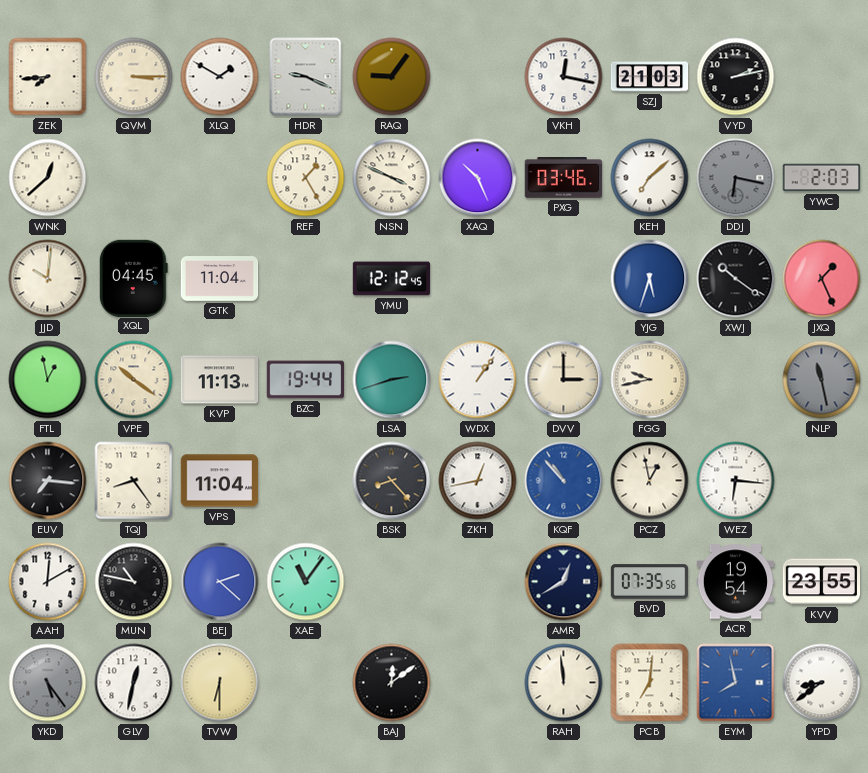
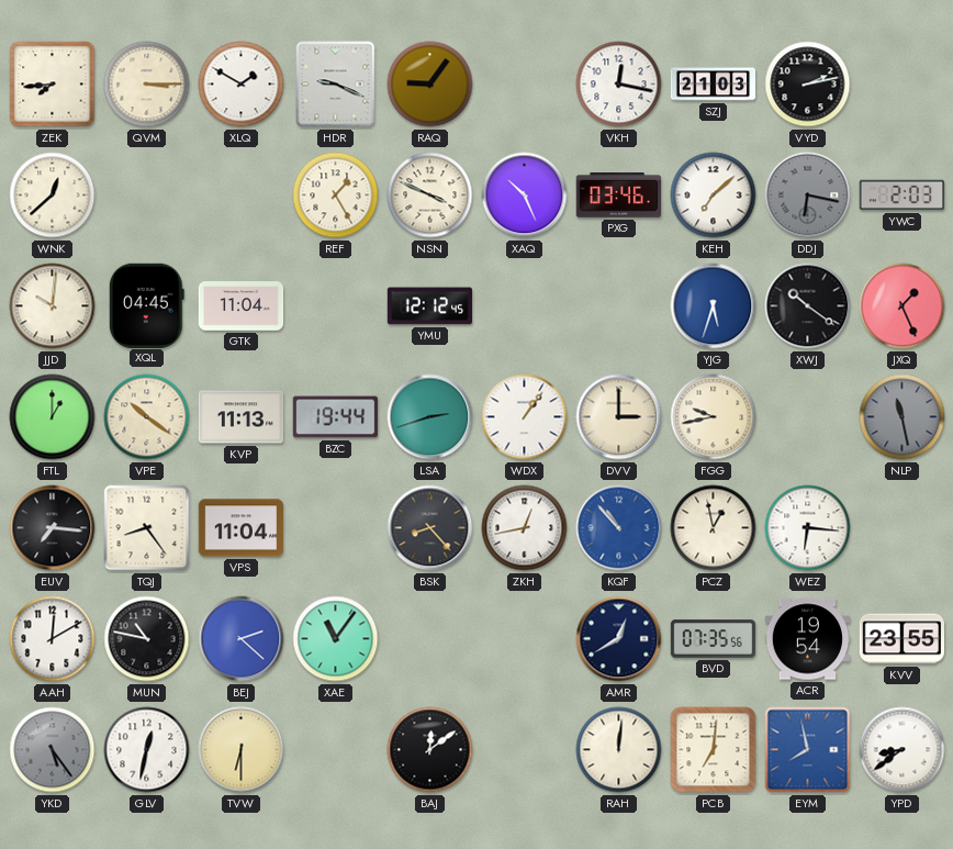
FTL: 12:58 -> 1:00
RAH: 11:59 -> 12:01
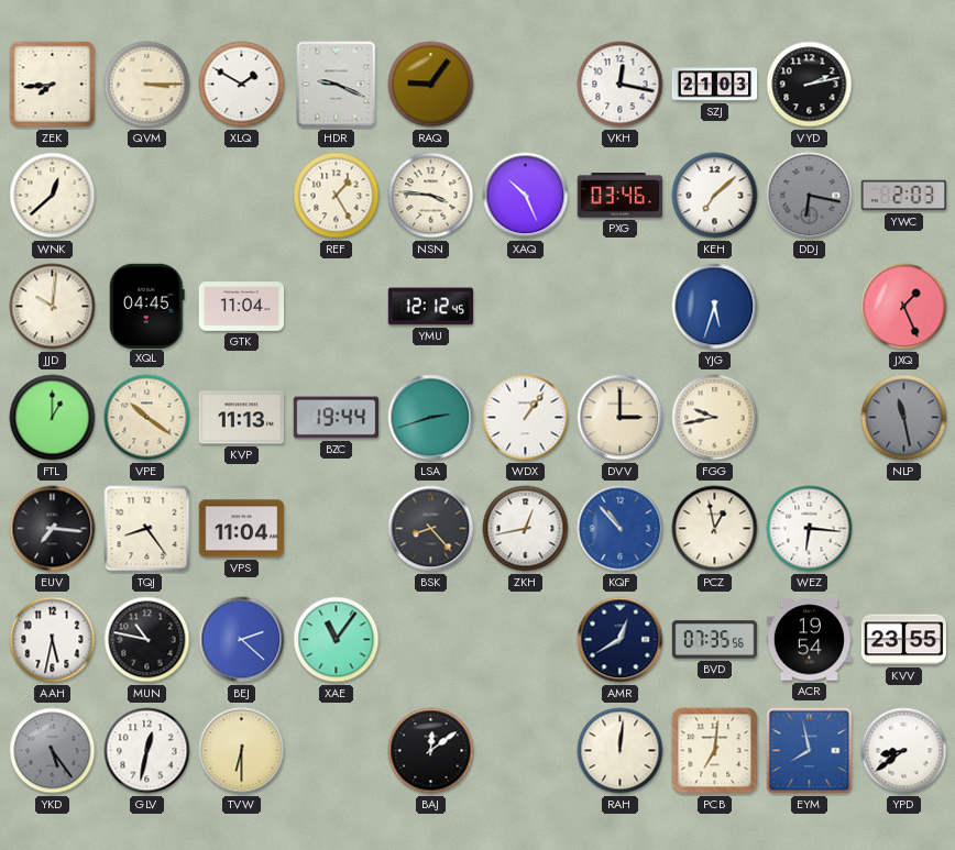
NSN: 3:49 -> 3:46
XWJ: 10:21 -> none
AAH: 12:10 -> 5:32
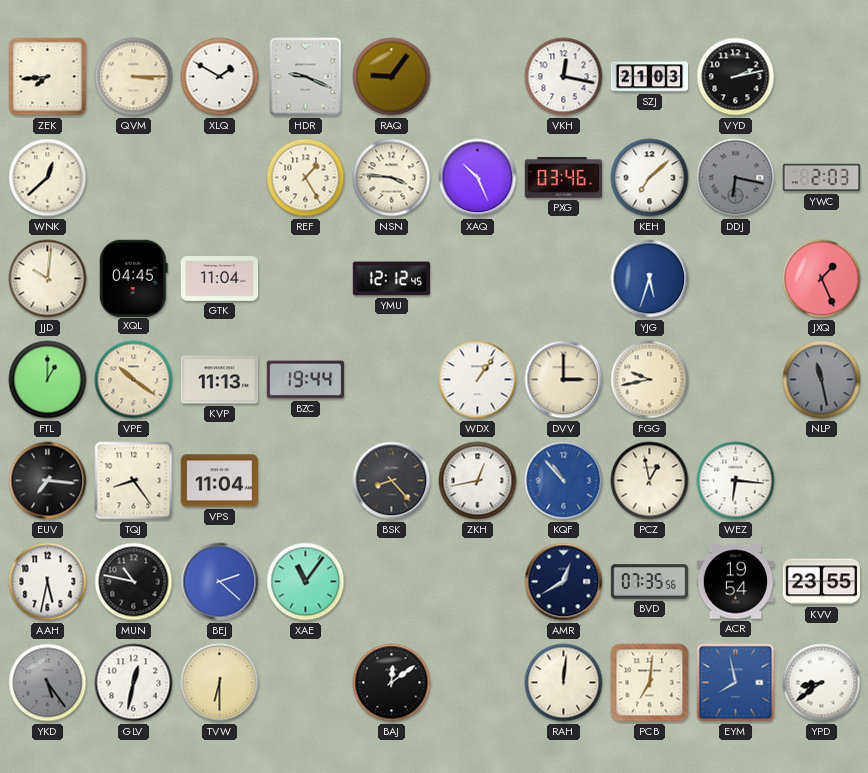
LSA: 2:42 -> none
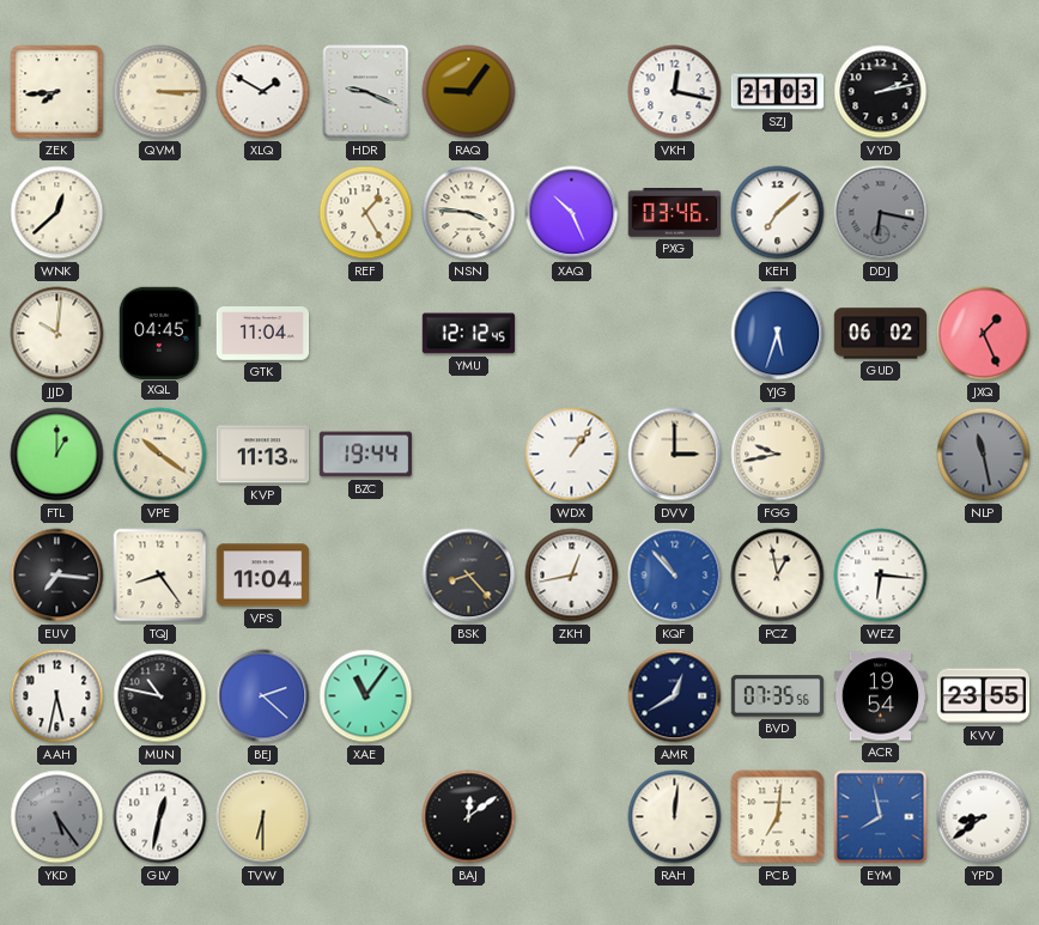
YWC: 2:03 -> none
GUD: none -> 06:02
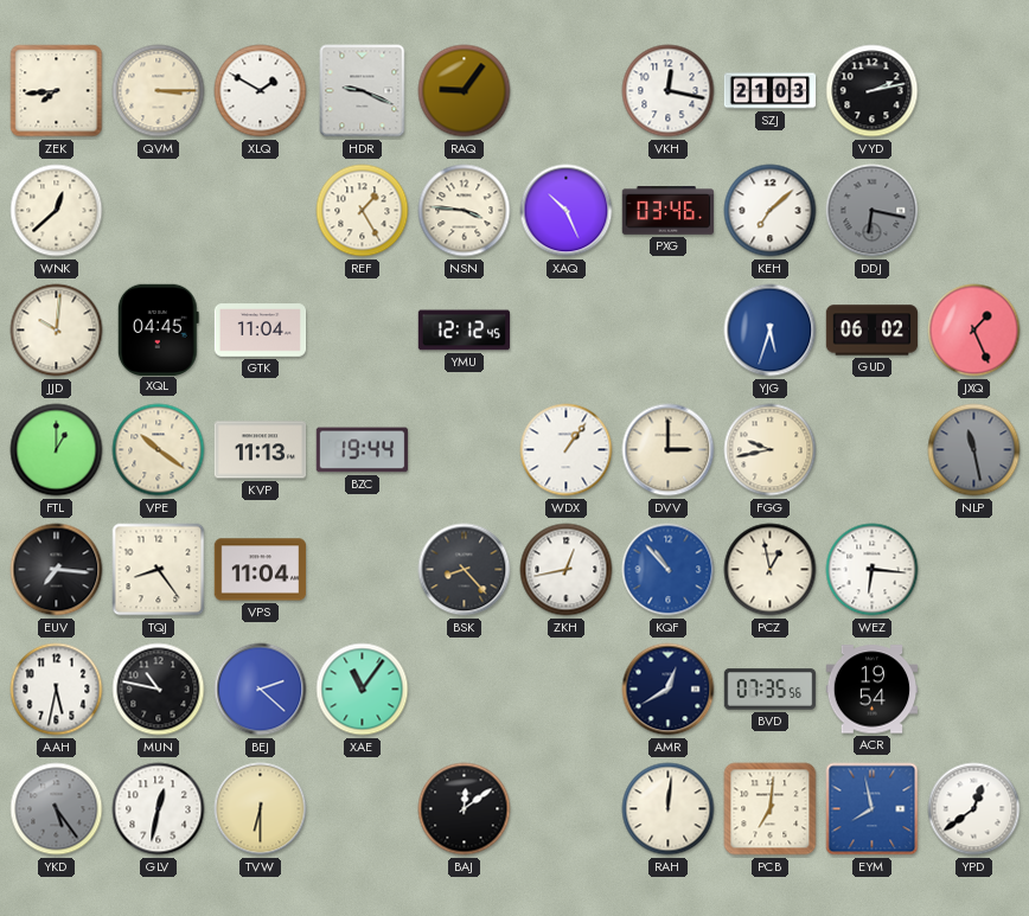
KVV: 23:55 -> none
YPD: 8:39 -> 12:39
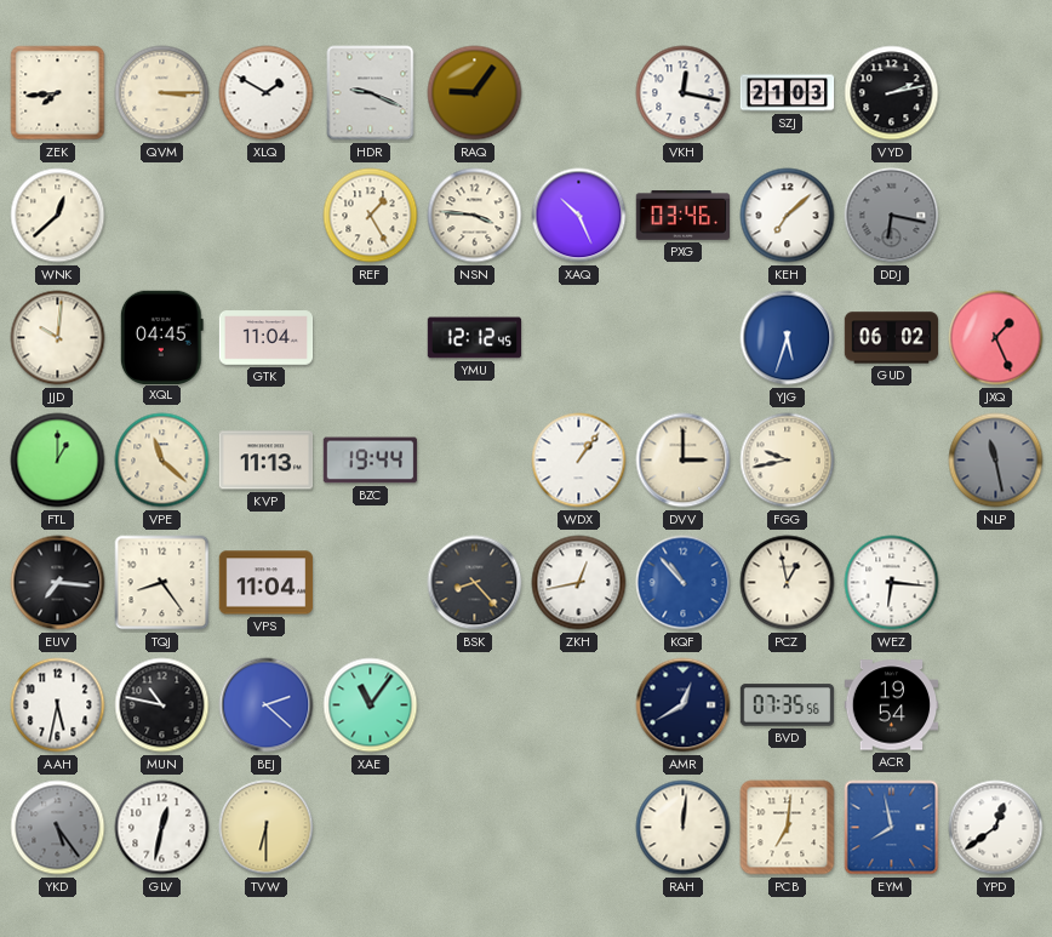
VPE: 10:21 -> 11:22
BAJ: 12:09 -> none
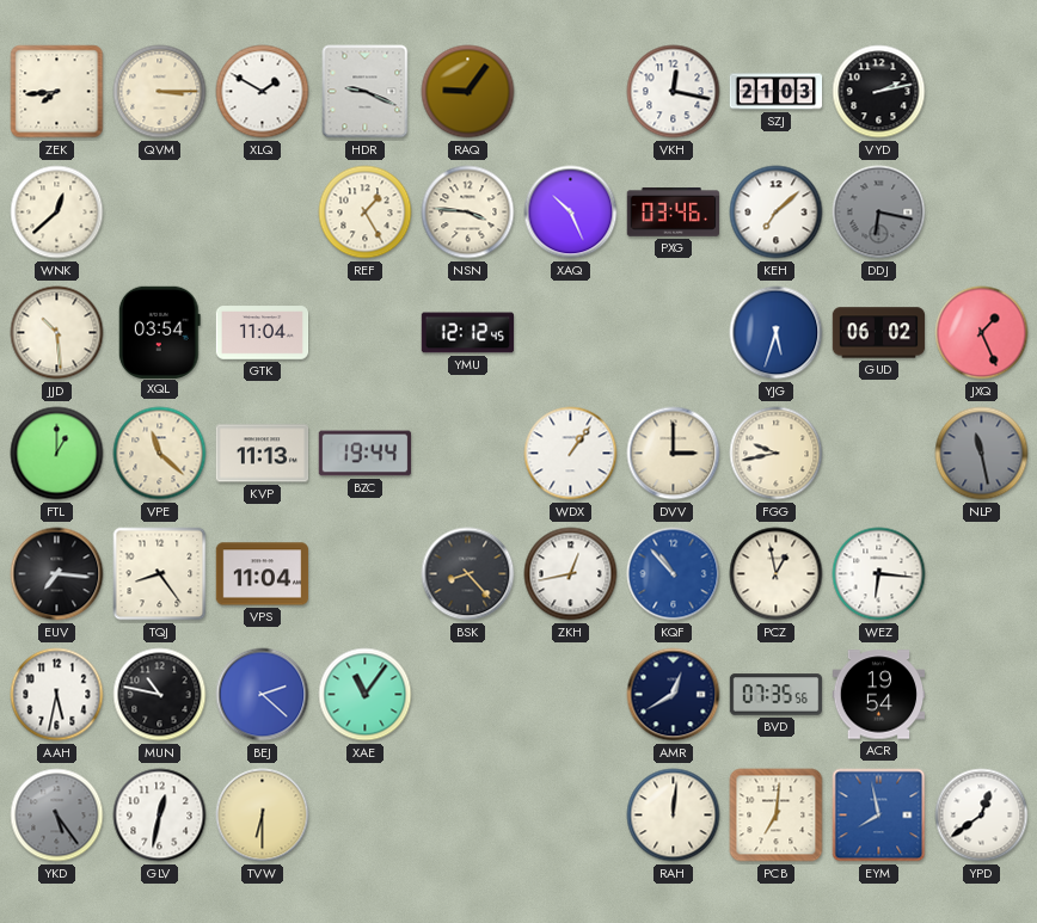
JJD: 10:01 -> 10:29
XQL: 04:45 -> 03:54
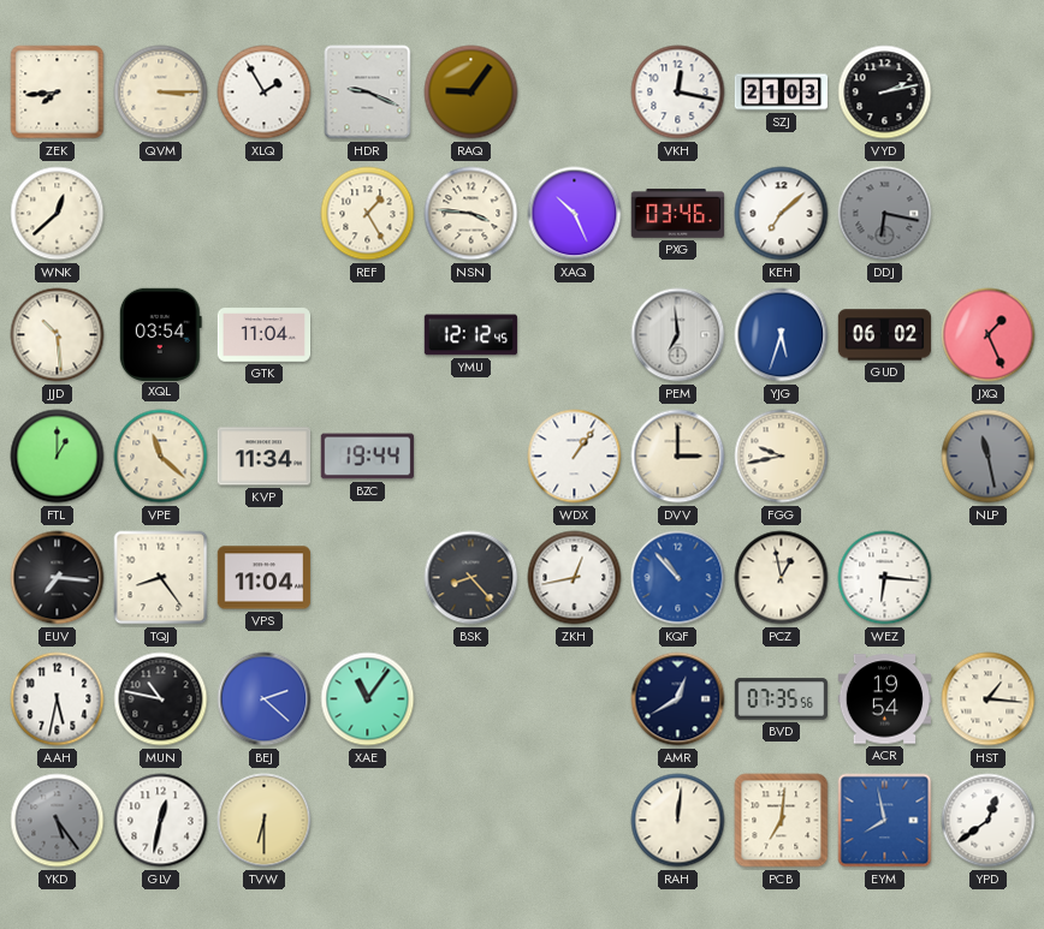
XLQ: 1:50 -> 1:55
PEM: none -> 6:59
KVP: 11:13 -> 11:34
HST: none -> 1:16
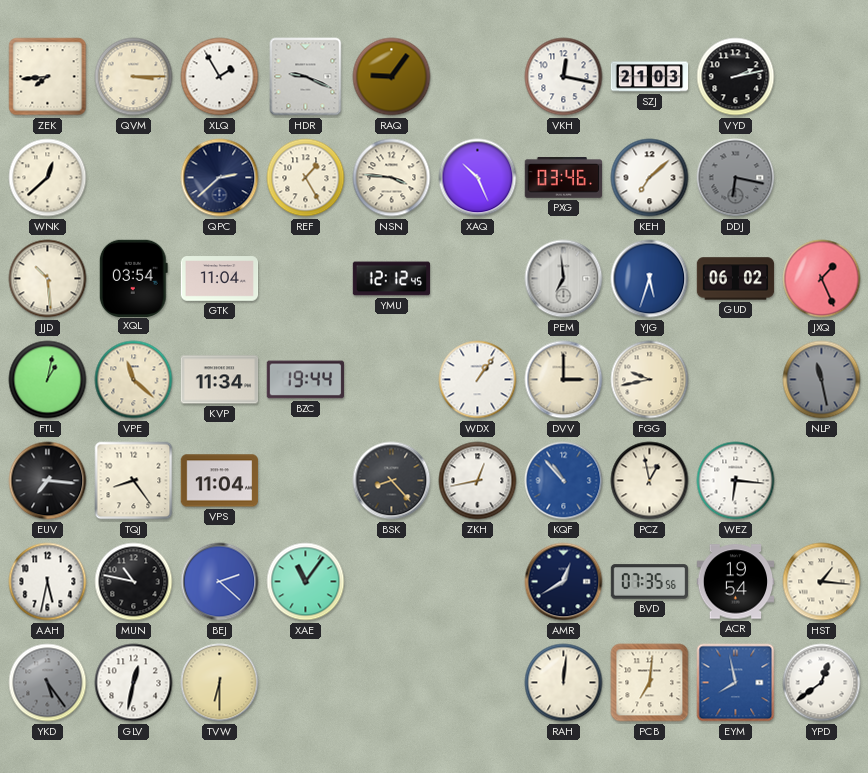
QPC: none -> 2:38
FTL: 1:00 -> 1:02
